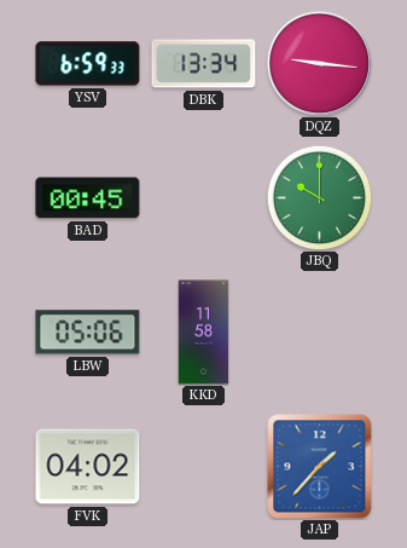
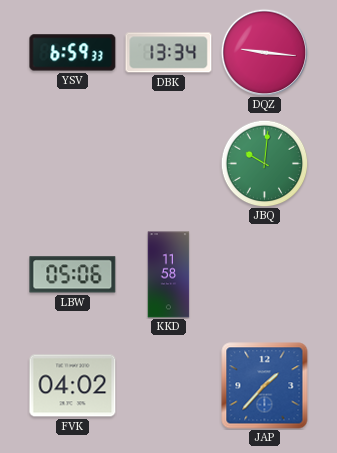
BAD: 00:45 -> none
JBQ: 10:00 -> 10:01
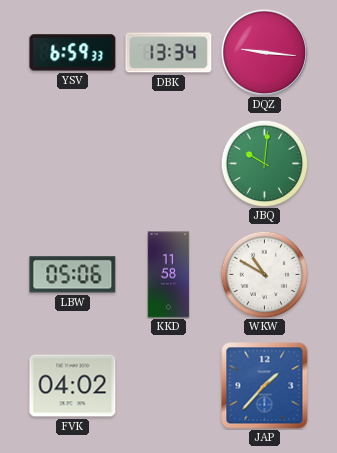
WKW: none -> 10:50
